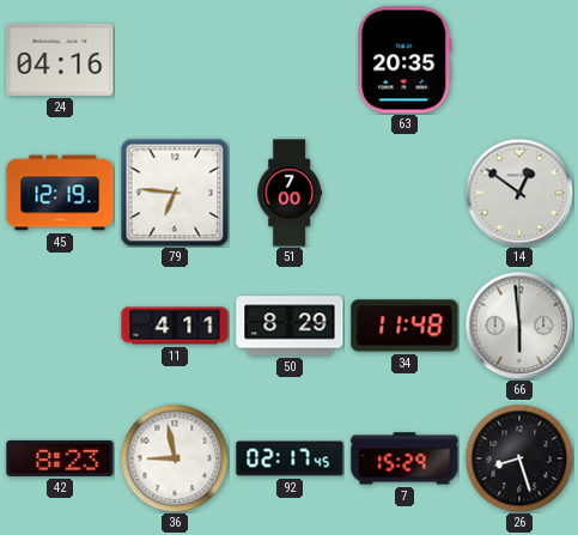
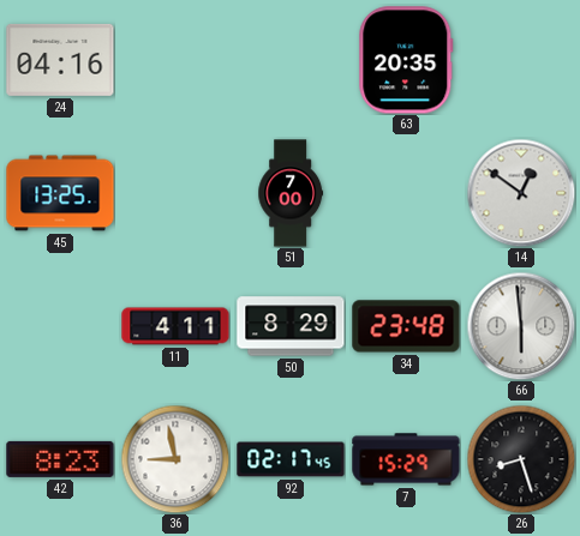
45: 12:19 -> 13:25
79: 6:46 -> none
34: 11:48 -> 23:48
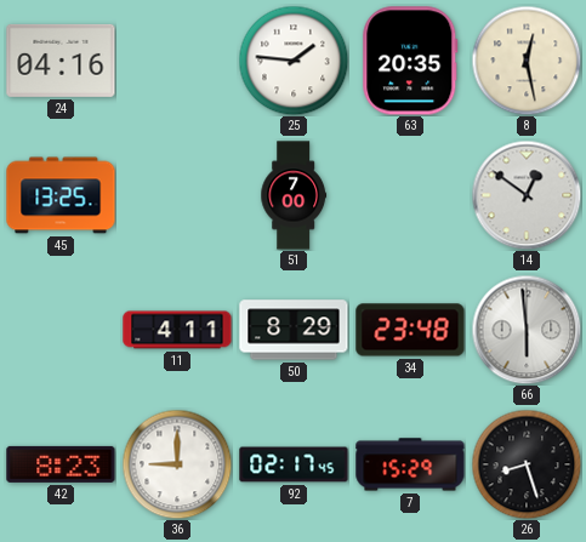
25: none -> 1:46
8: none -> 12:28
36: 8:58 -> 9:00
